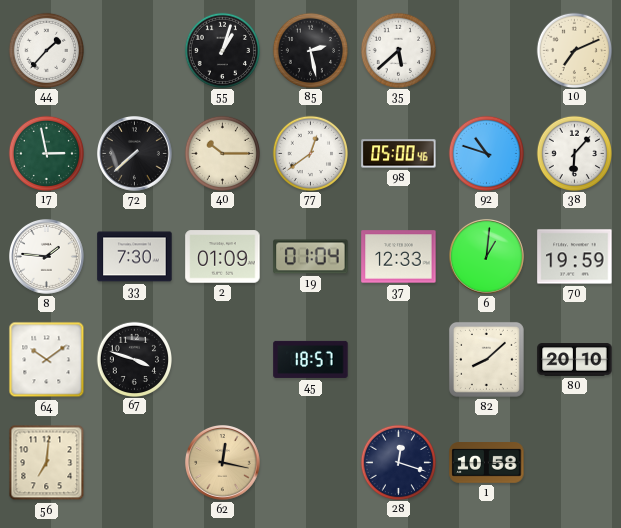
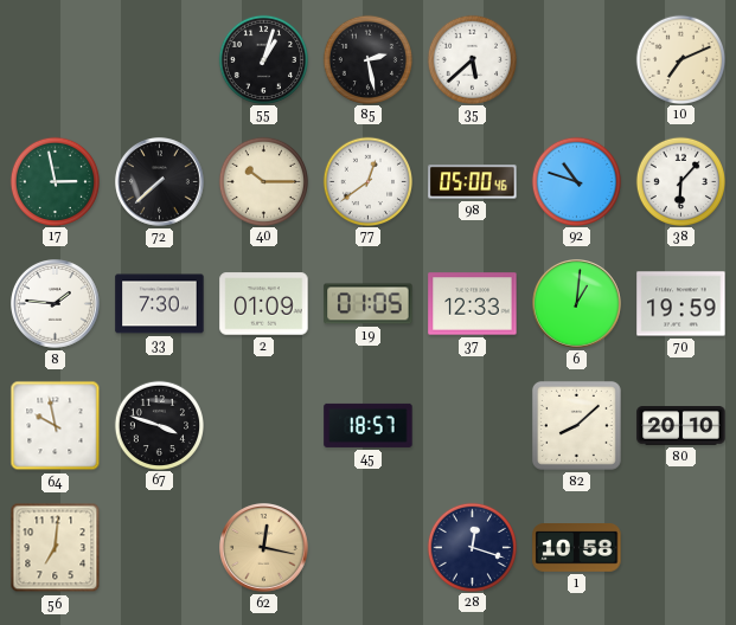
44: 1:37 -> none
19: 01:04 -> 01:05
64: 10:09 -> 9:58
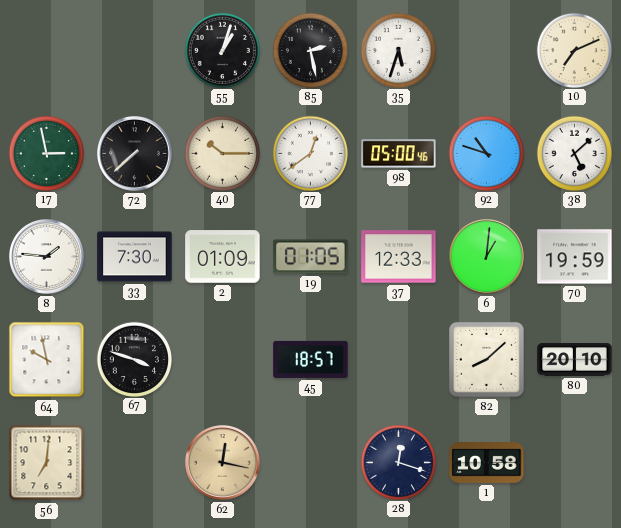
35: 5:38 -> 5:33
38: 6:07 -> 5:08
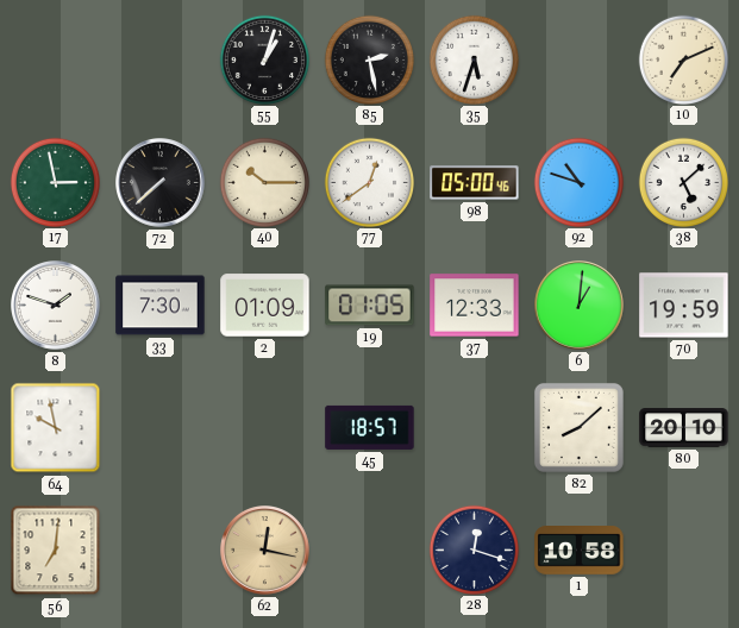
8: 1:46 -> 1:48
67: 3:48 -> none
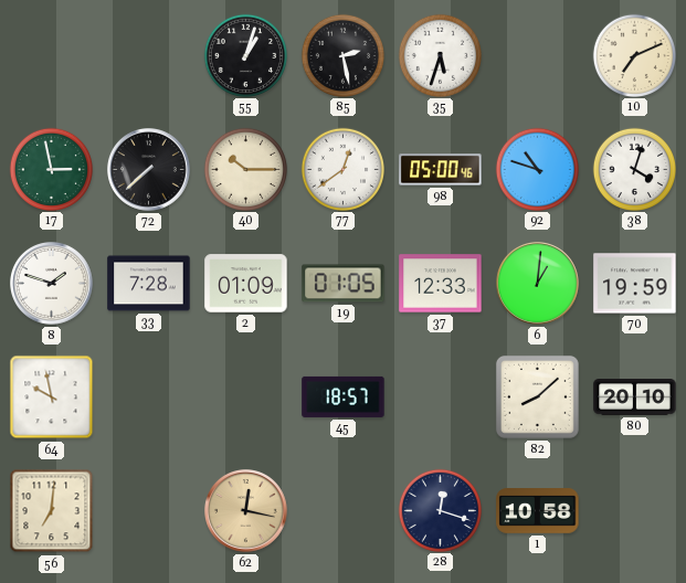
38: 5:08 -> 4:03
33: 7:30 -> 7:28
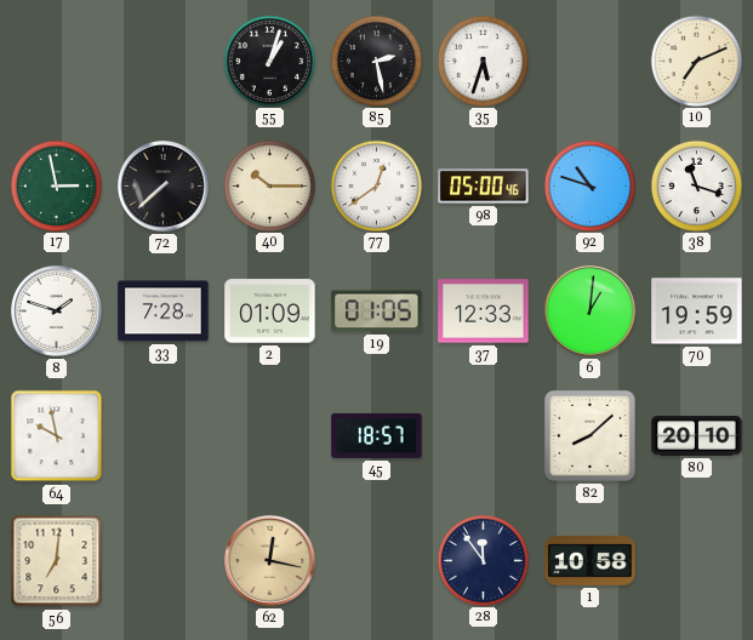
38: 4:03 -> 11:18
28: 12:18 -> 11:54
